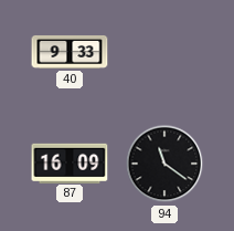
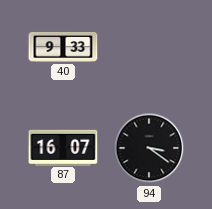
87: 16:09 -> 16:07
94: 11:21 -> 3:21
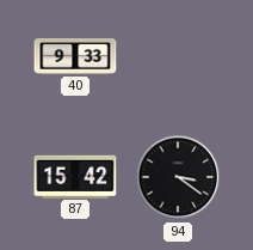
87: 16:07 -> 15:42
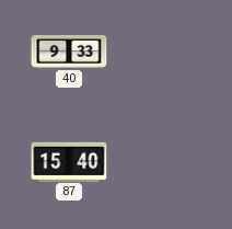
87: 15:42 -> 15:40
94: 3:21 -> none
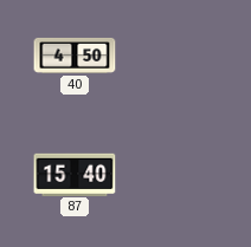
40: 9:33 -> 4:50
